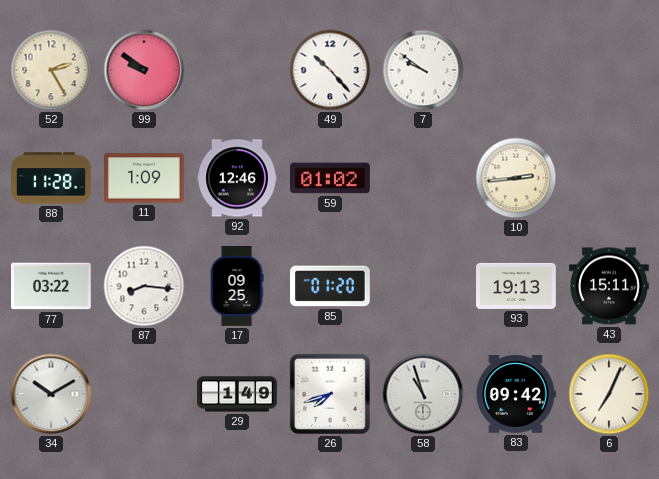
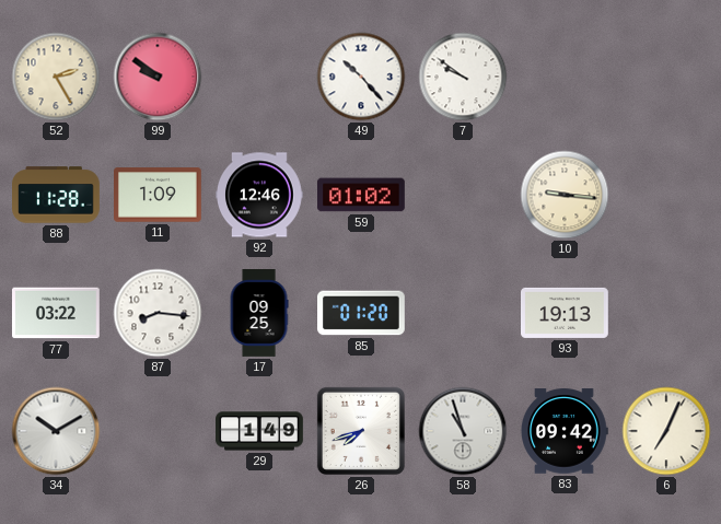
10: 2:44 -> 9:16
43: 15:11 -> none
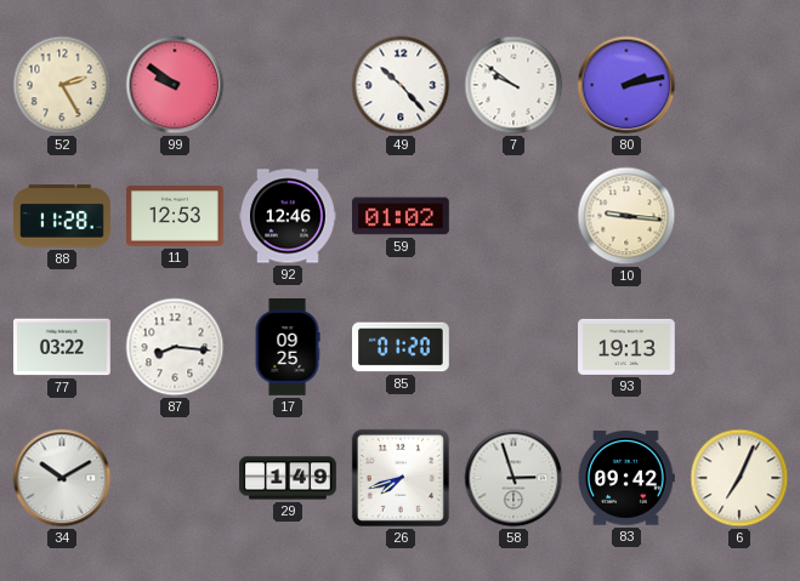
80: none -> 2:13
11: 1:09 -> 12:53
58: 10:57 -> 2:57
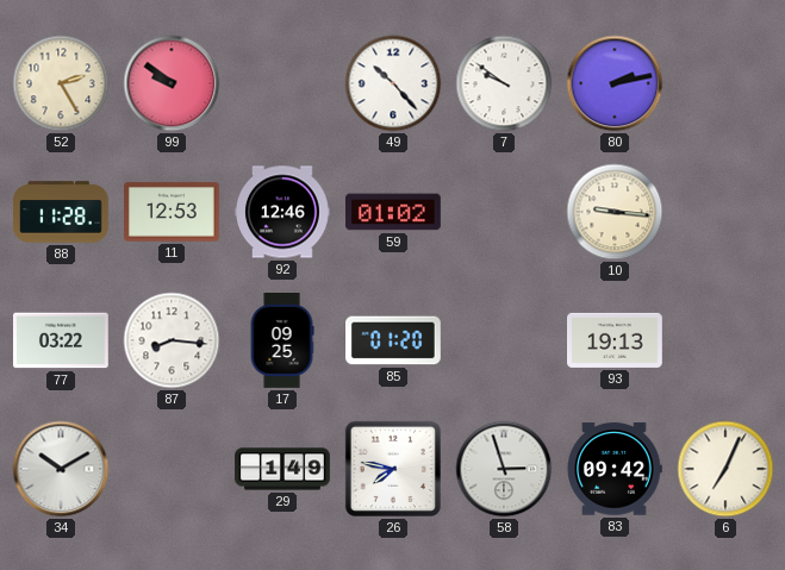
26: 7:42 -> 7:47
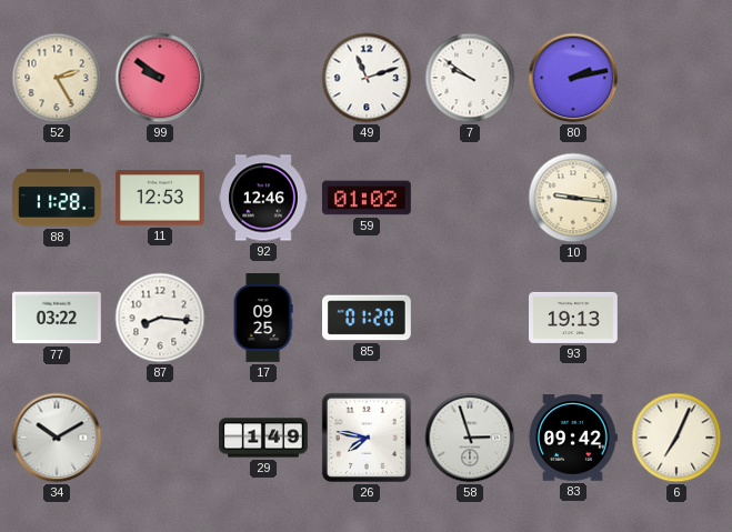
49: 10:23 -> 11:12
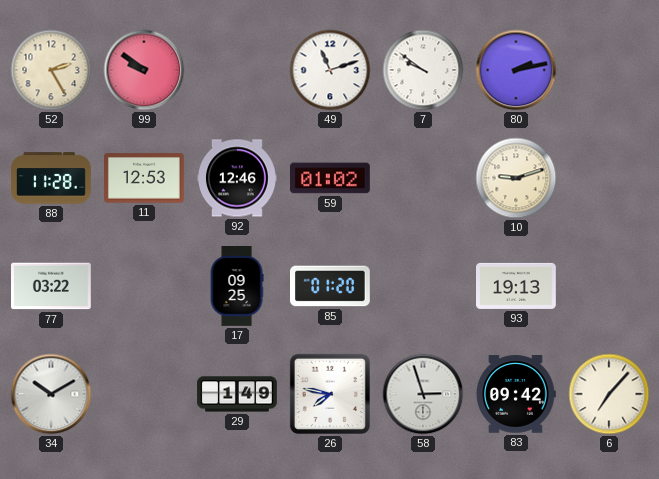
10: 9:16 -> 9:12
87: 8:16 -> none
6: 7:04 -> 7:07
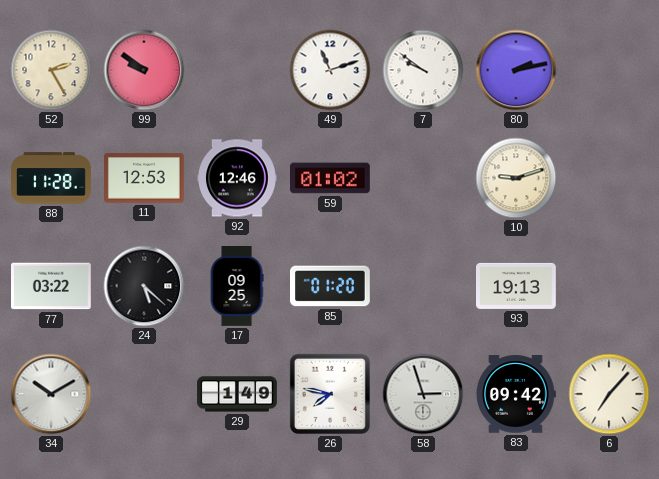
24: none -> 5:22
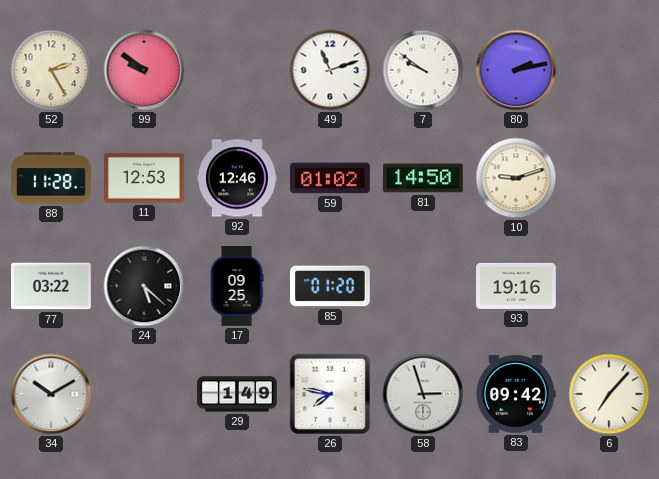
81: none -> 14:50
93: 19:13 -> 19:16
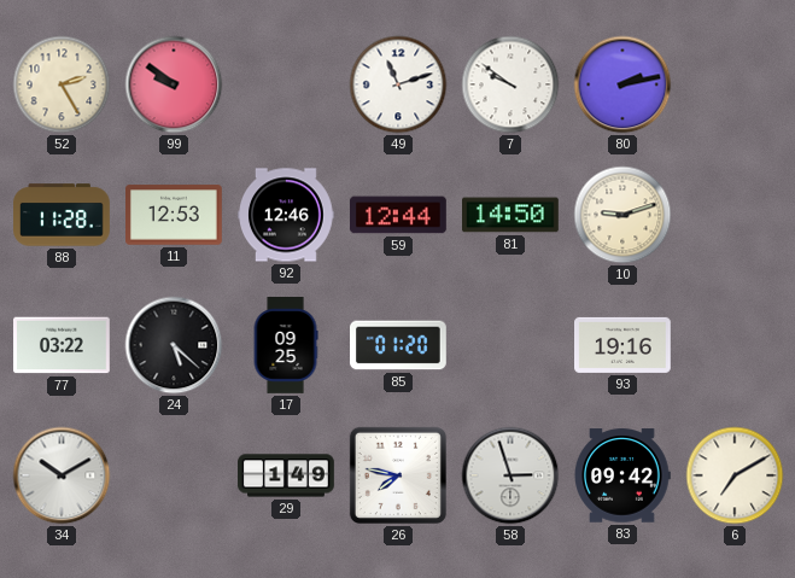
59: 01:02 -> 12:44
6: 7:07 -> 7:10
